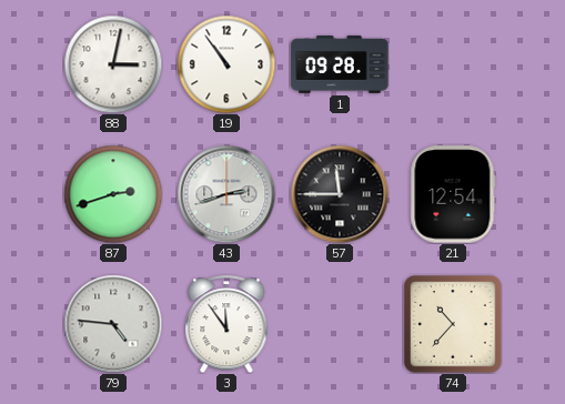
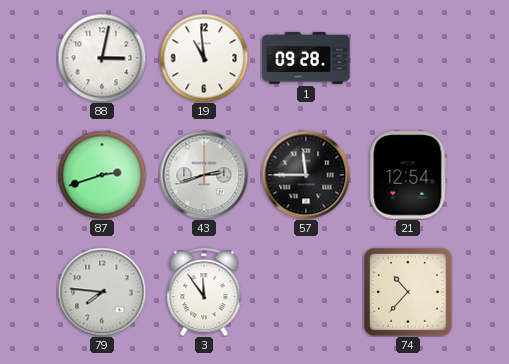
19: 10:54 -> 10:59
79: 4:46 -> 7:46
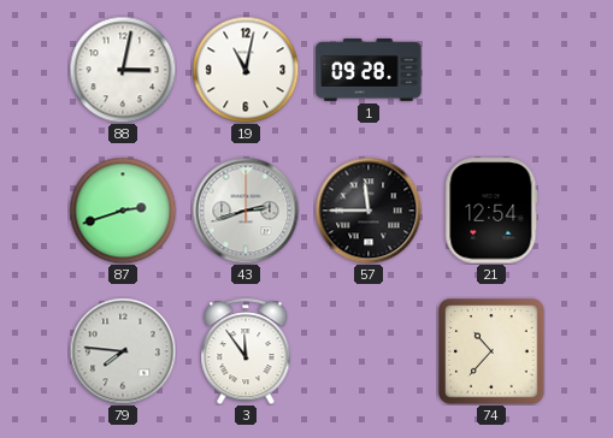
19: 10:59 -> 11:02
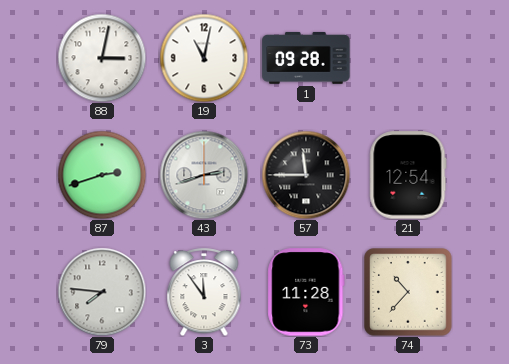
73: none -> 11:28
